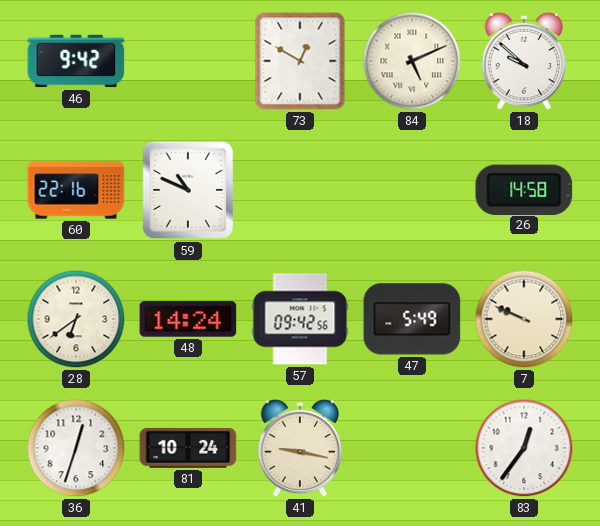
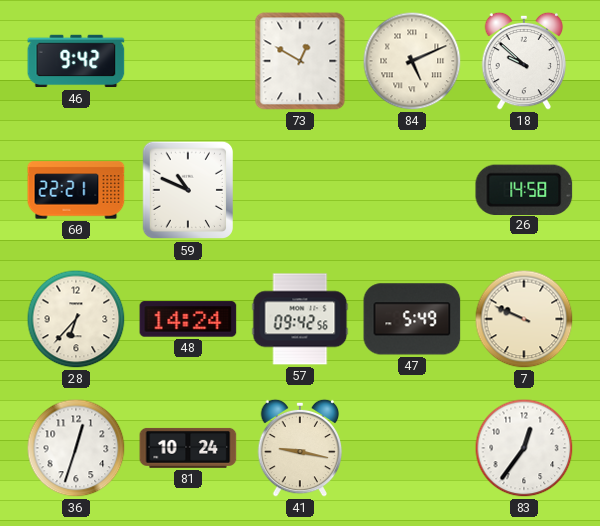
60: 22:16 -> 22:21
28: 6:39 -> 6:37
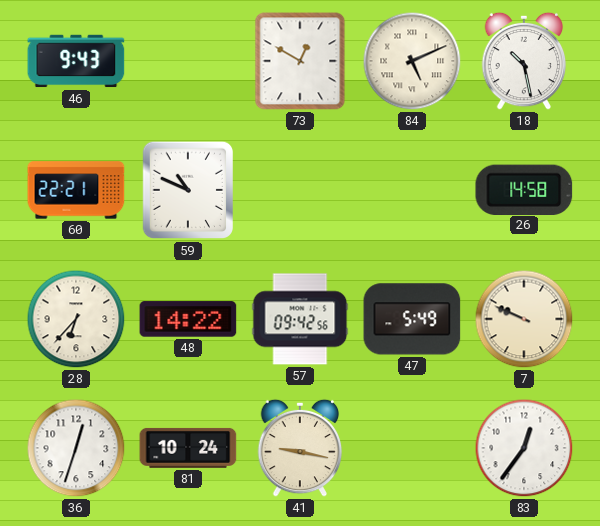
46: 9:42 -> 9:43
18: 9:52 -> 10:28
48: 14:24 -> 14:22
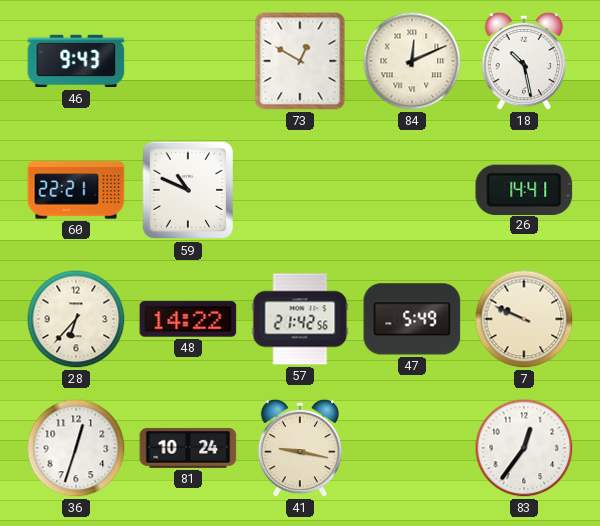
84: 5:11 -> 12:11
26: 14:58 -> 14:41
57: 09:42 -> 21:42
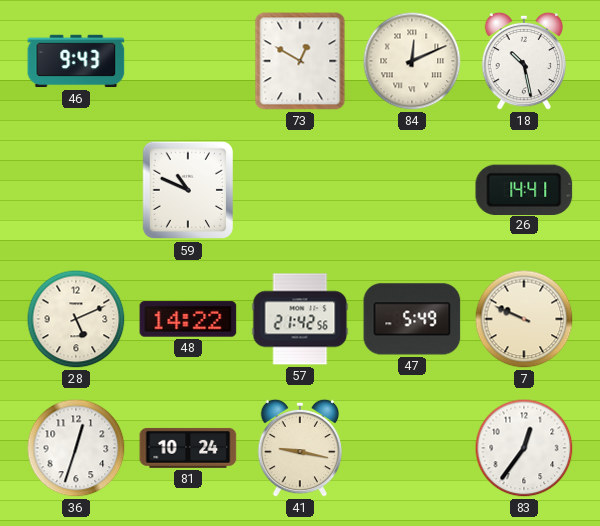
60: 22:21 -> none
28: 6:37 -> 5:11
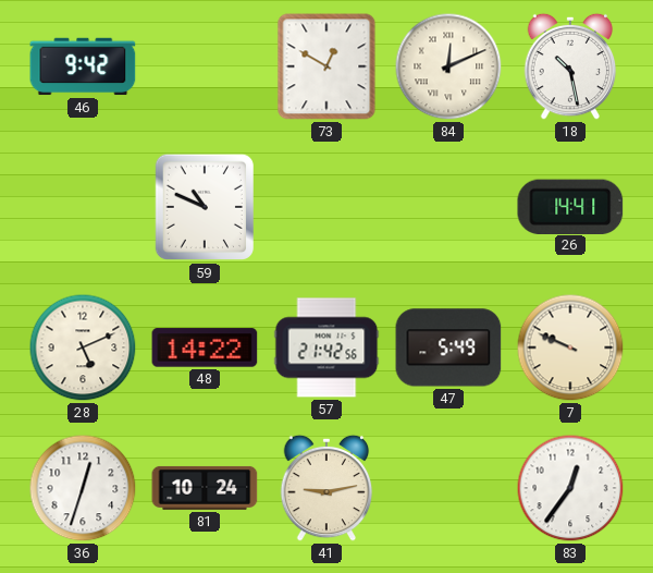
46: 9:43 -> 9:42
41: 9:17 -> 9:13
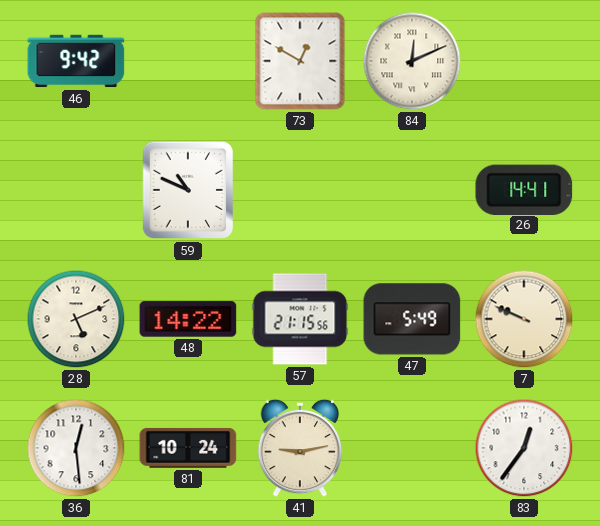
18: 10:28 -> none
57: 21:42 -> 21:15
36: 12:33 -> 12:29
